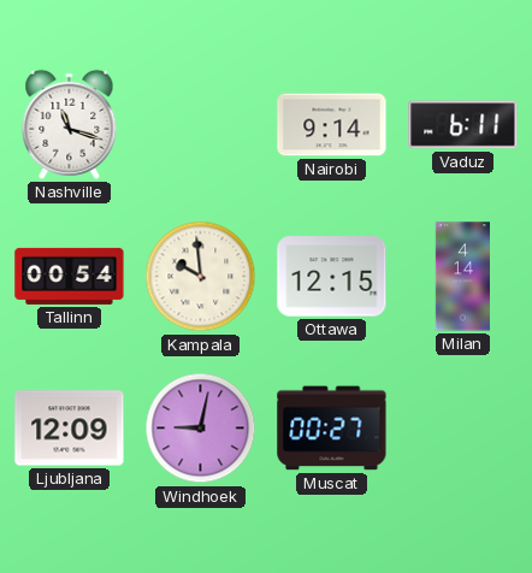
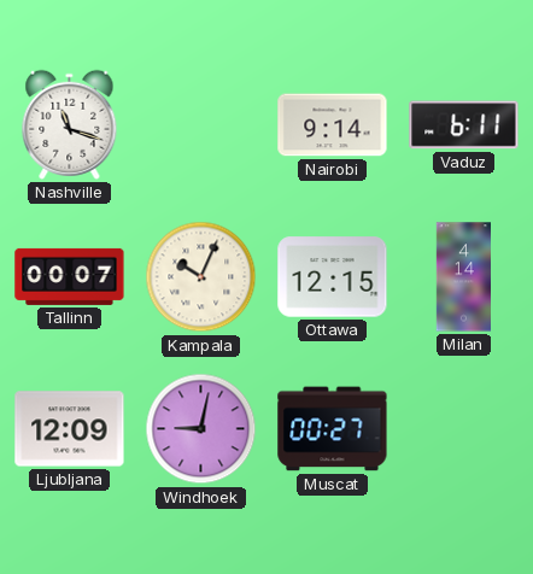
Tallinn: 00:54 -> 00:07
Kampala: 9:59 -> 10:04
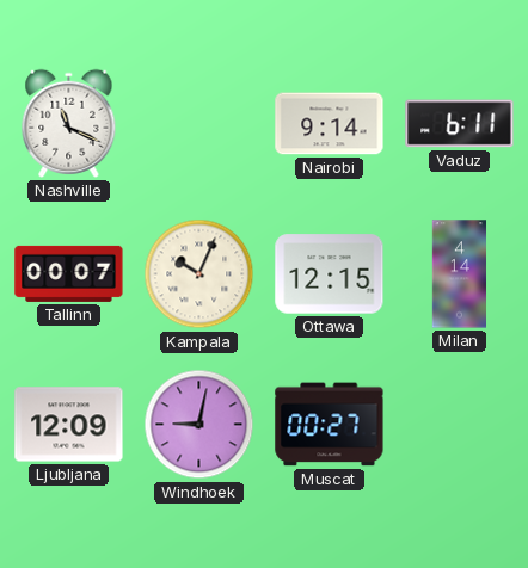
Nashville: 11:18 -> 11:19
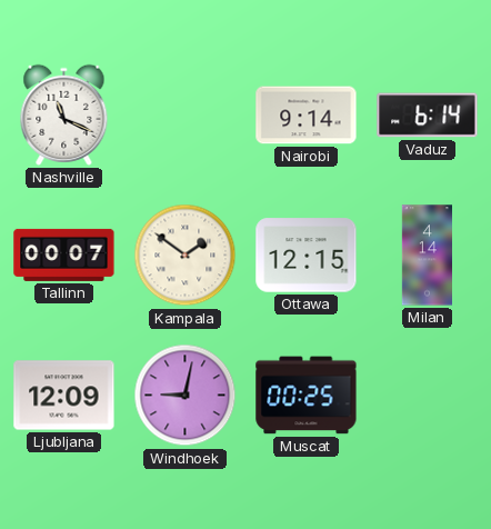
Vaduz: 6:11 -> 6:14
Kampala: 10:04 -> 1:51
Muscat: 00:27 -> 00:25
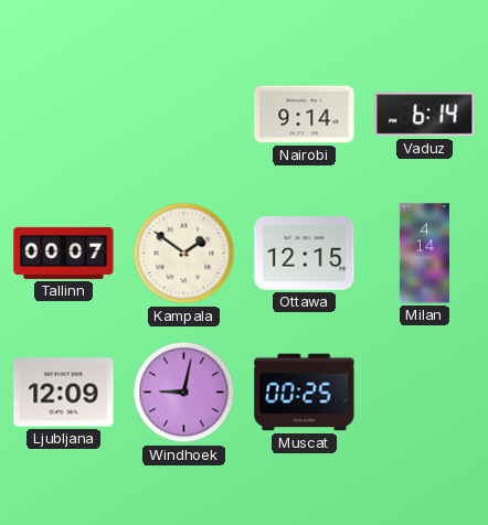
Nashville: 11:19 -> none
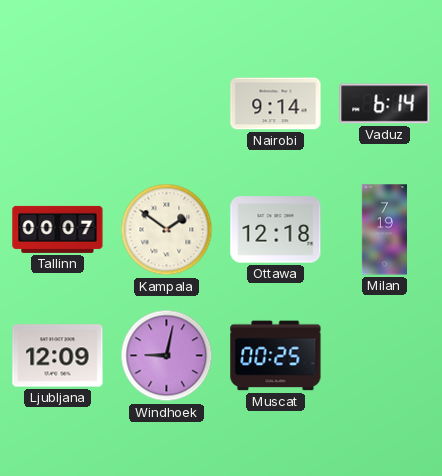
Ottawa: 12:15 -> 12:18
Milan: 4:14 -> 7:19
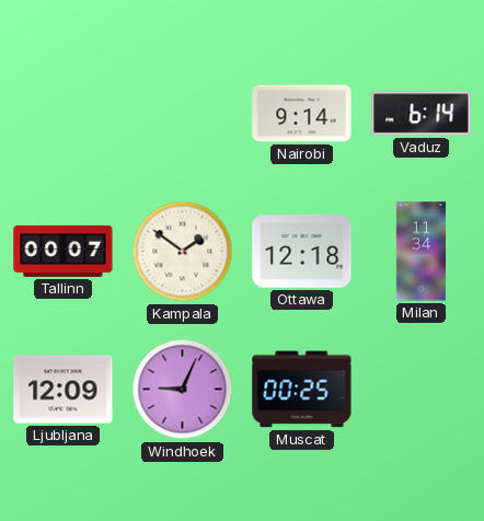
Milan: 7:19 -> 11:34
Windhoek: 9:02 -> 9:04
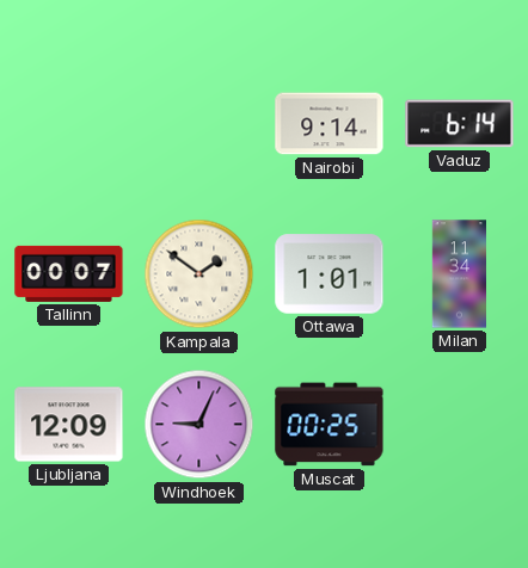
Ottawa: 12:18 -> 1:01
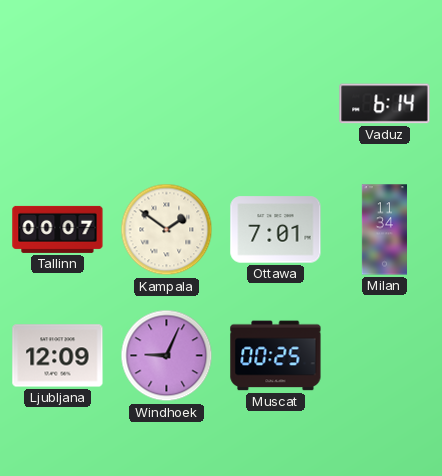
Nairobi: 9:14 -> none
Ottawa: 1:01 -> 7:01
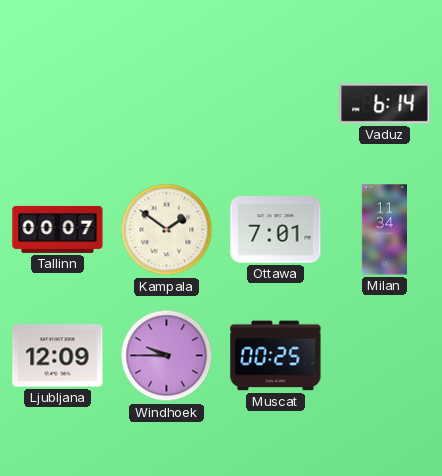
Windhoek: 9:04 -> 9:45
